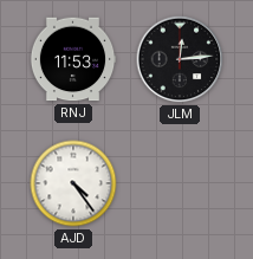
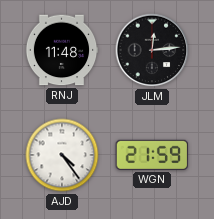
RNJ: 11:53 -> 11:48
WGN: none -> 21:59
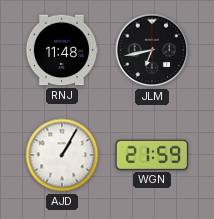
JLM: 12:14 -> 6:43
AJD: 4:24 -> 1:05
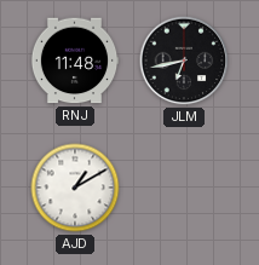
AJD: 1:05 -> 1:10
WGN: 21:59 -> none
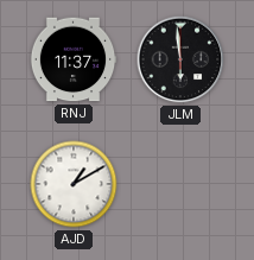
RNJ: 11:48 -> 11:37
JLM: 6:43 -> 5:59
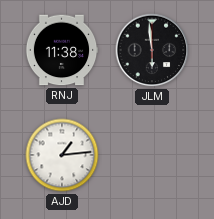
RNJ: 11:37 -> 11:38
AJD: 1:10 -> 1:14
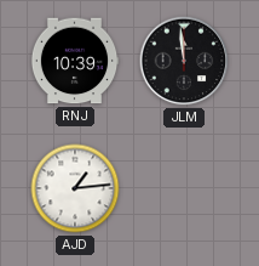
RNJ: 11:38 -> 10:39
JLM: 5:59 -> 11:59
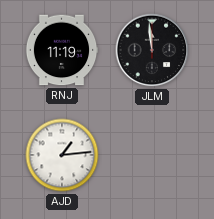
RNJ: 10:39 -> 11:19
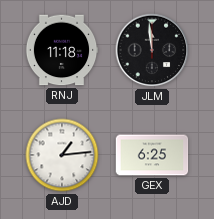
RNJ: 11:19 -> 11:18
GEX: none -> 6:25
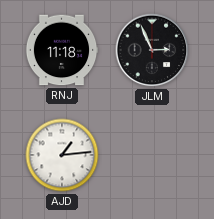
JLM: 11:59 -> 2:56
GEX: 6:25 -> none
